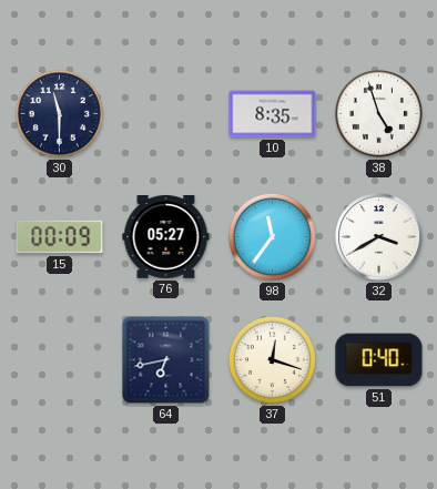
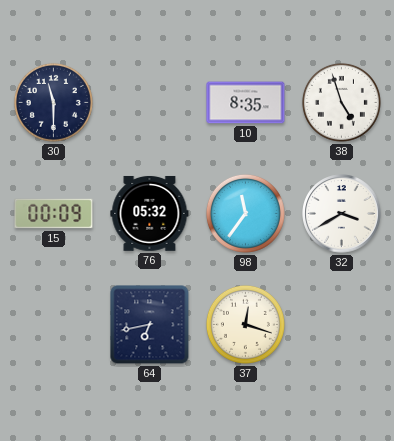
76: 05:27 -> 05:32
51: 0:40 -> none
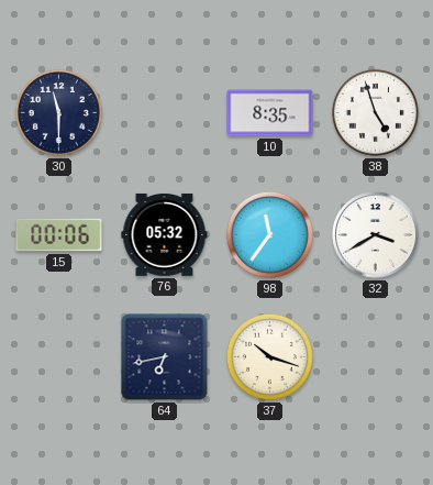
15: 00:09 -> 00:06
37: 12:18 -> 10:18
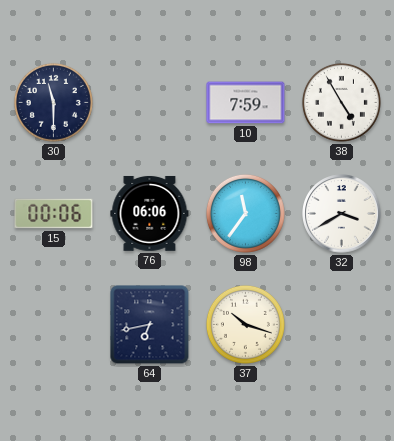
10: 8:35 -> 7:59
38: 4:57 -> 4:55
76: 05:32 -> 06:06
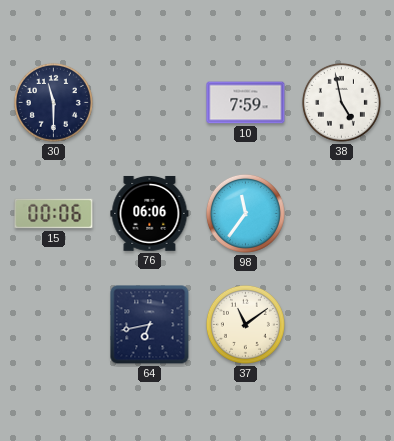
38: 4:55 -> 4:58
32: 3:40 -> none
37: 10:18 -> 11:09
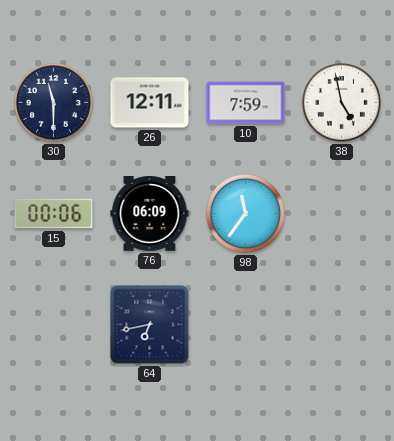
26: none -> 12:11
76: 06:06 -> 06:09
37: 11:09 -> none
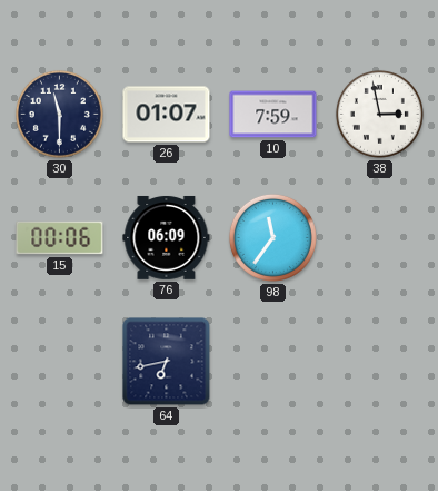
26: 12:11 -> 01:07
38: 4:58 -> 2:58
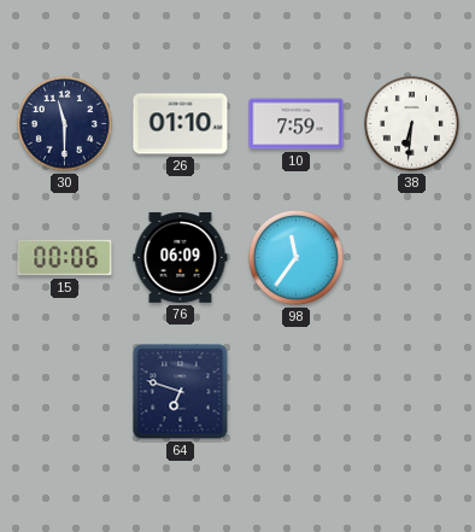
26: 01:07 -> 01:10
38: 2:58 -> 6:31
64: 6:43 -> 6:48
